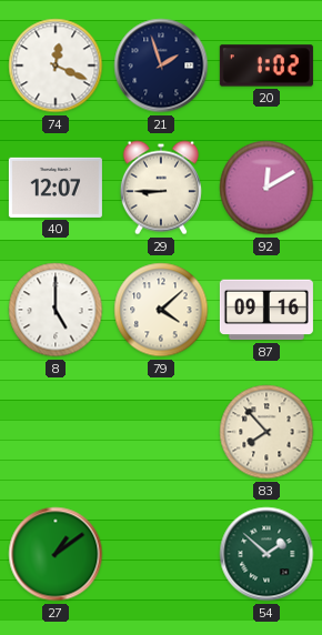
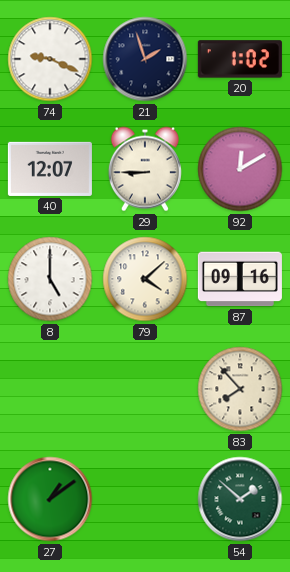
74: 12:19 -> 9:19
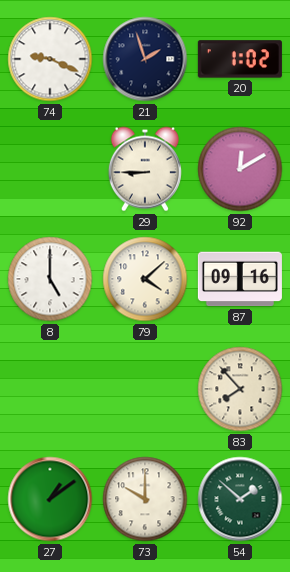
40: 12:07 -> none
73: none -> 10:00
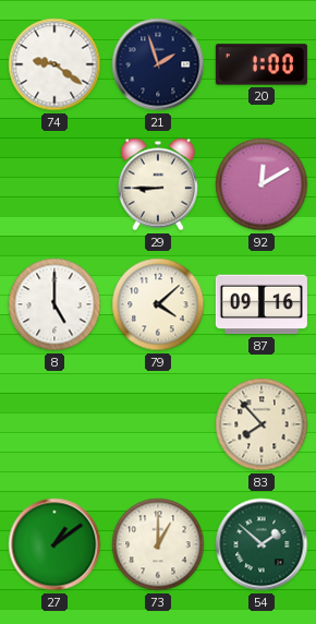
74: 9:19 -> 9:21
20: 1:02 -> 1:00
73: 10:00 -> 1:00
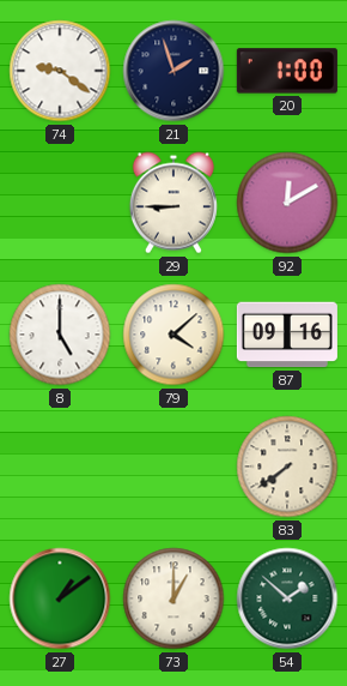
83: 7:53 -> 7:39
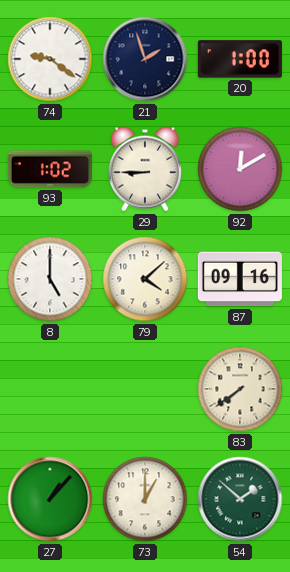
93: none -> 1:02
27: 1:09 -> 1:07
